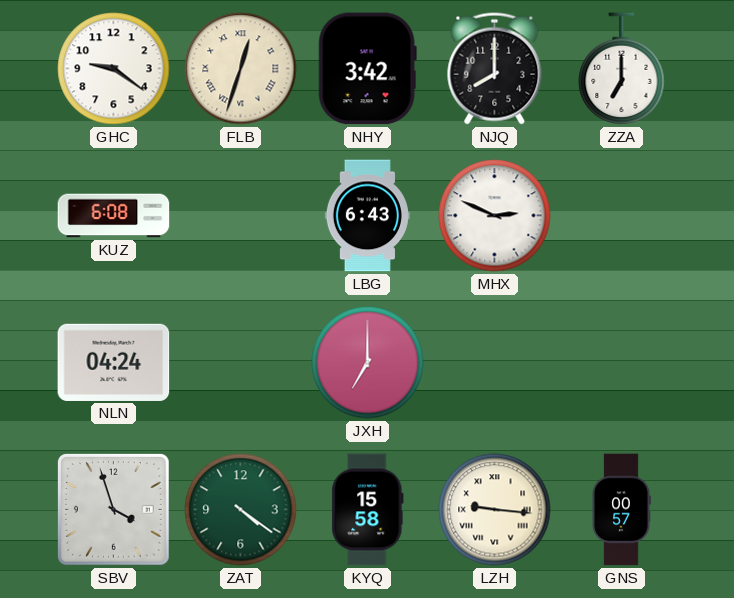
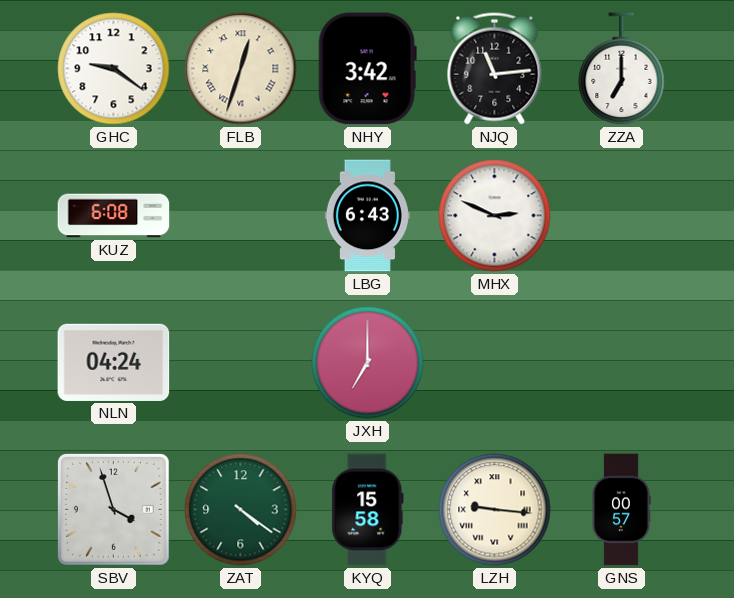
NJQ: 8:00 -> 11:14
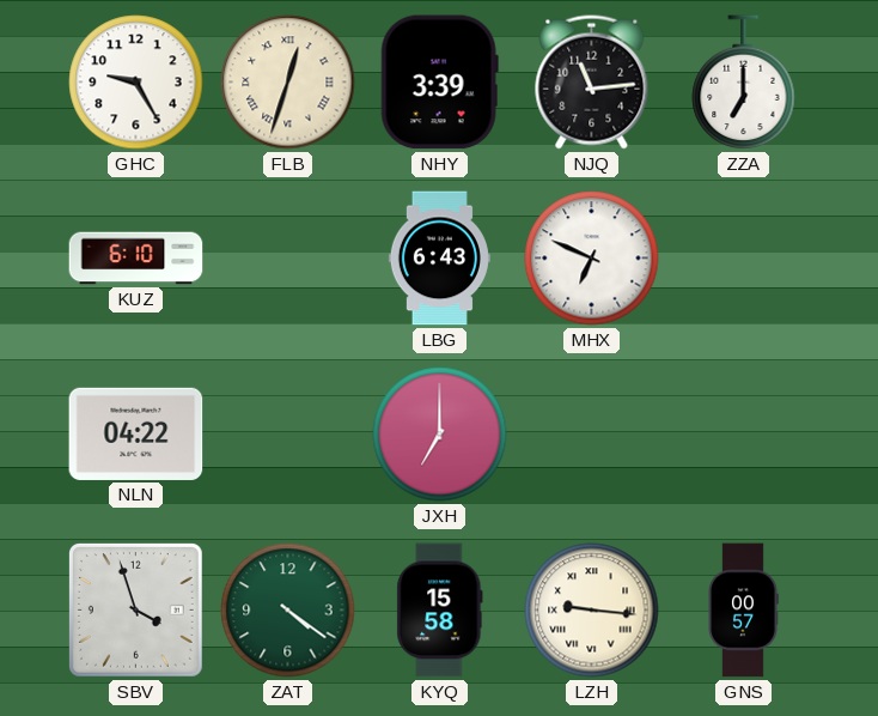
GHC: 9:21 -> 9:25
NHY: 3:42 -> 3:39
KUZ: 6:08 -> 6:10
MHX: 2:49 -> 6:49
NLN: 04:24 -> 04:22
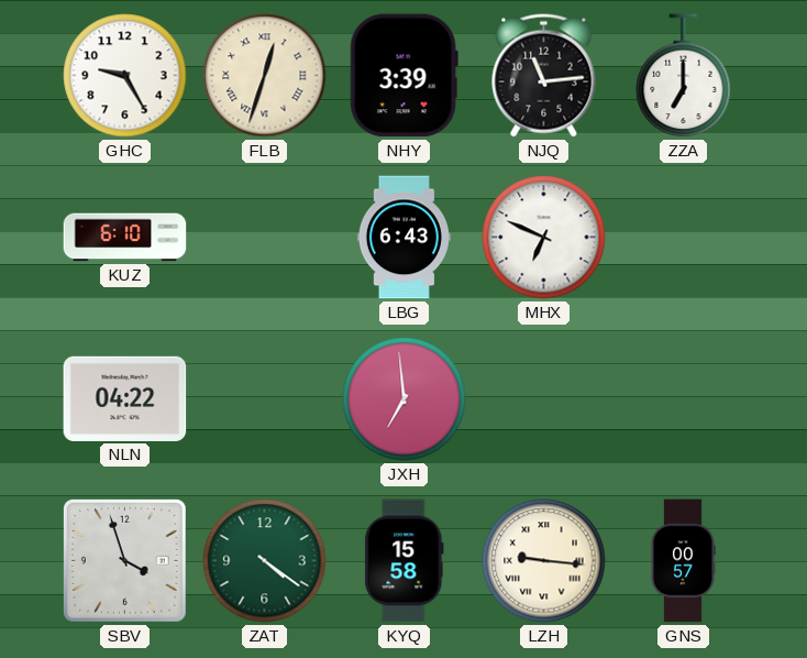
JXH: 7:00 -> 6:59
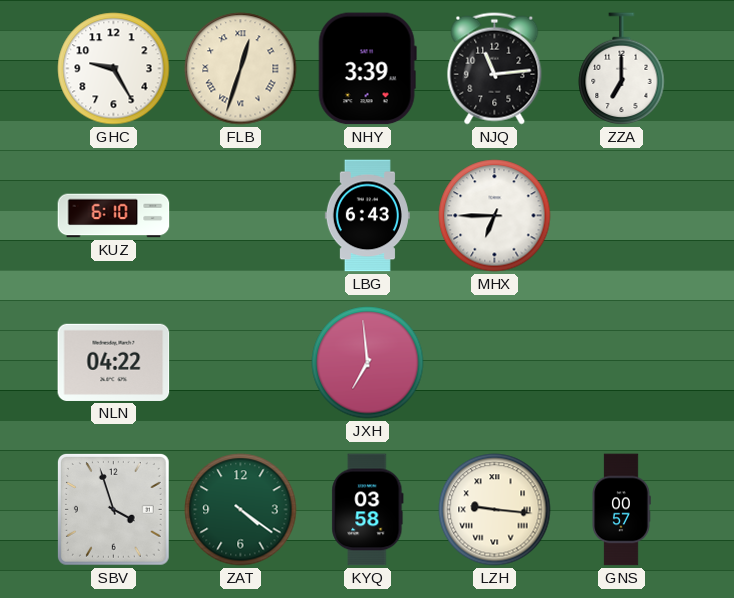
MHX: 6:49 -> 6:45
KYQ: 15:58 -> 03:58
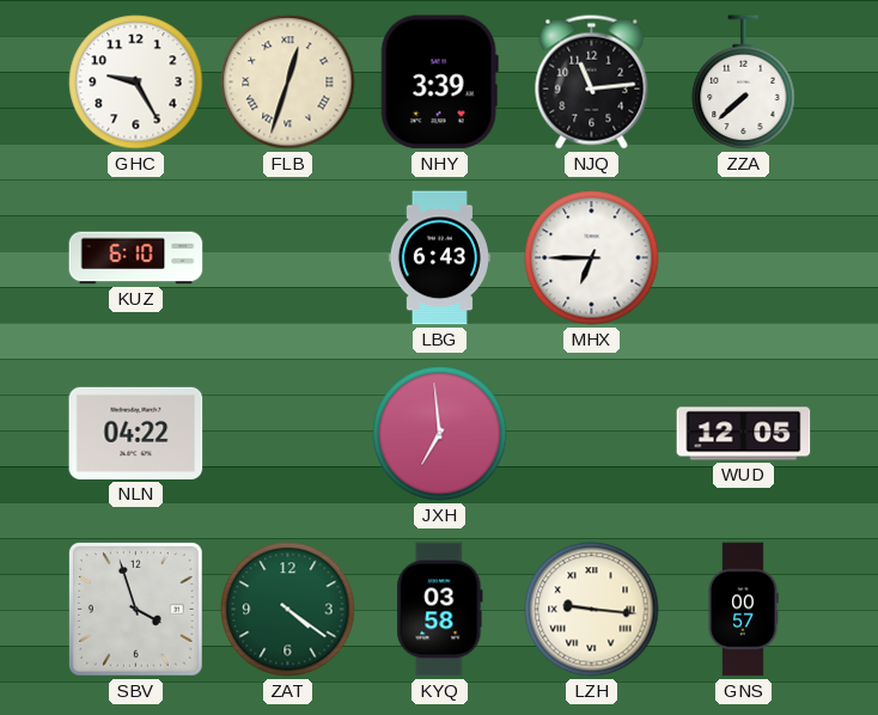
ZZA: 7:00 -> 7:38
WUD: none -> 12:05
